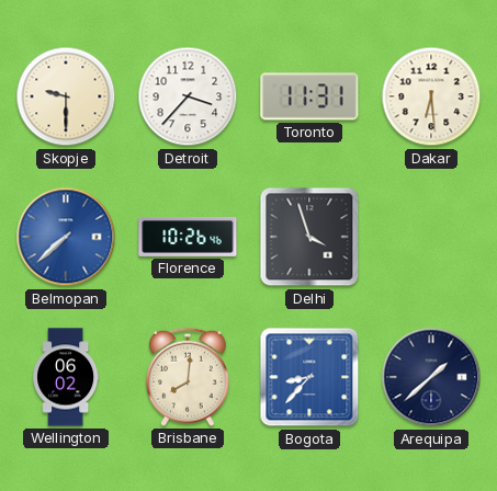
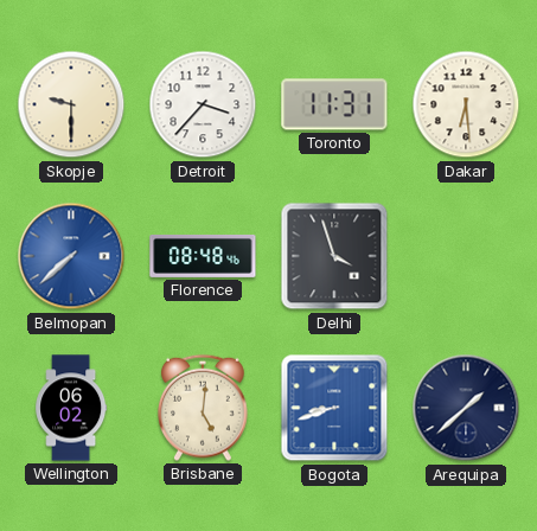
Florence: 10:26 -> 08:48
Brisbane: 8:01 -> 5:01
Bogota: 8:37 -> 8:42
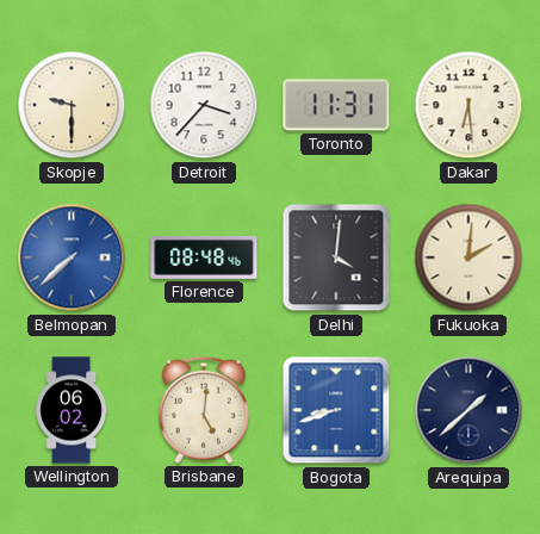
Delhi: 3:57 -> 4:01
Fukuoka: none -> 2:01
